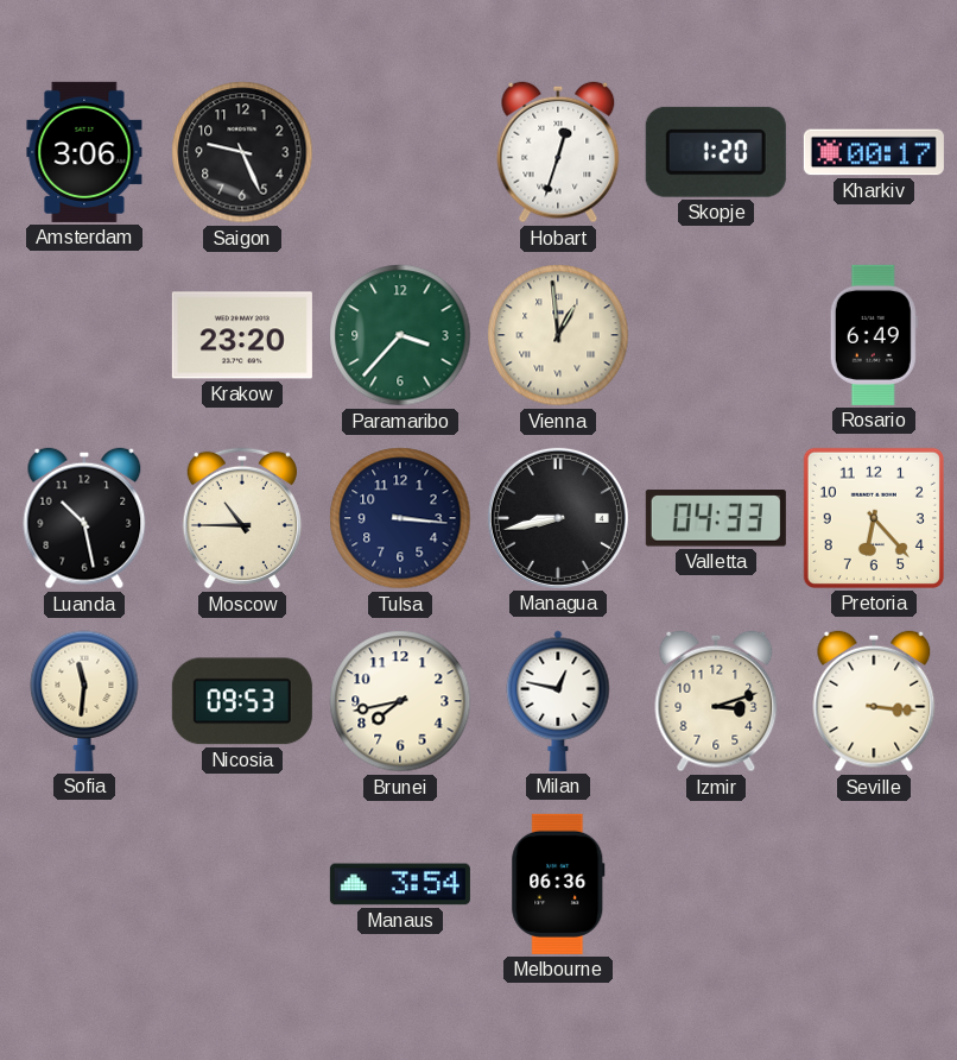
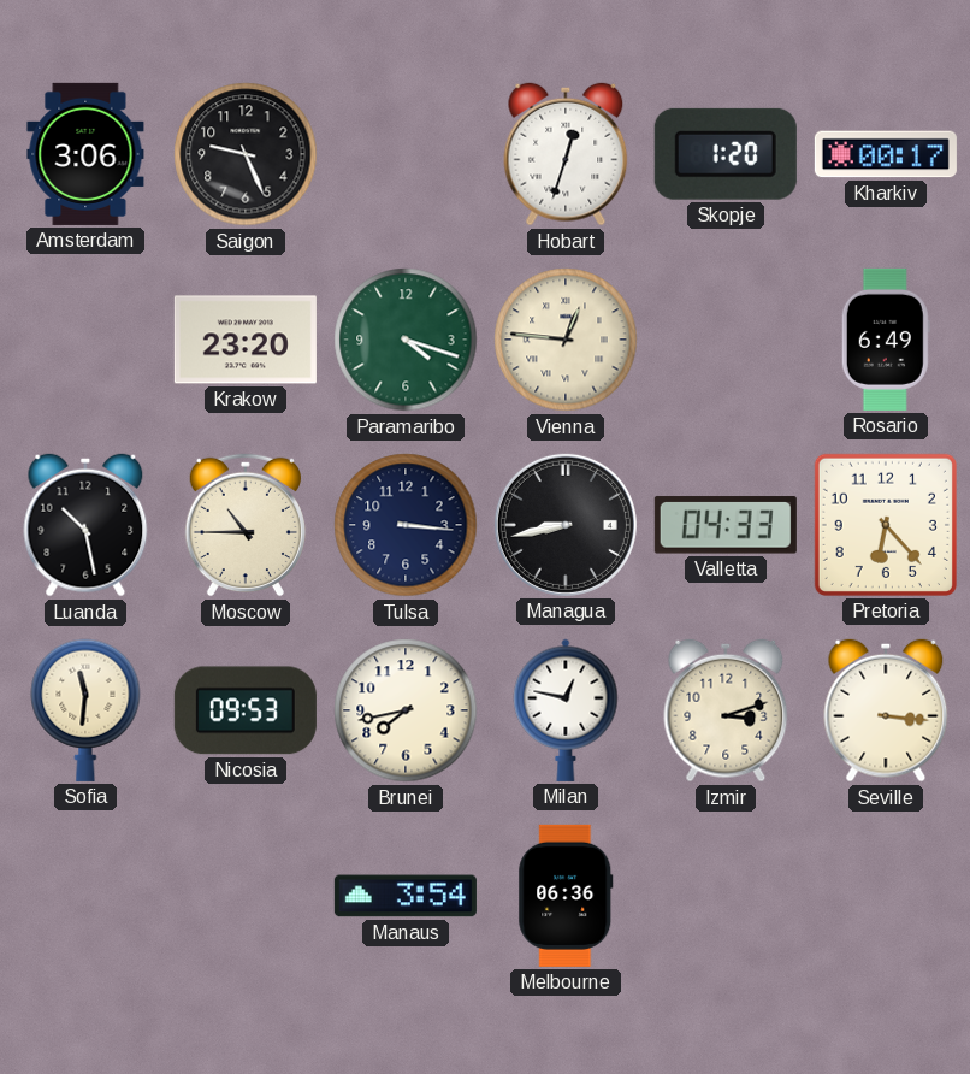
Paramaribo: 3:37 -> 4:18
Vienna: 12:59 -> 12:46
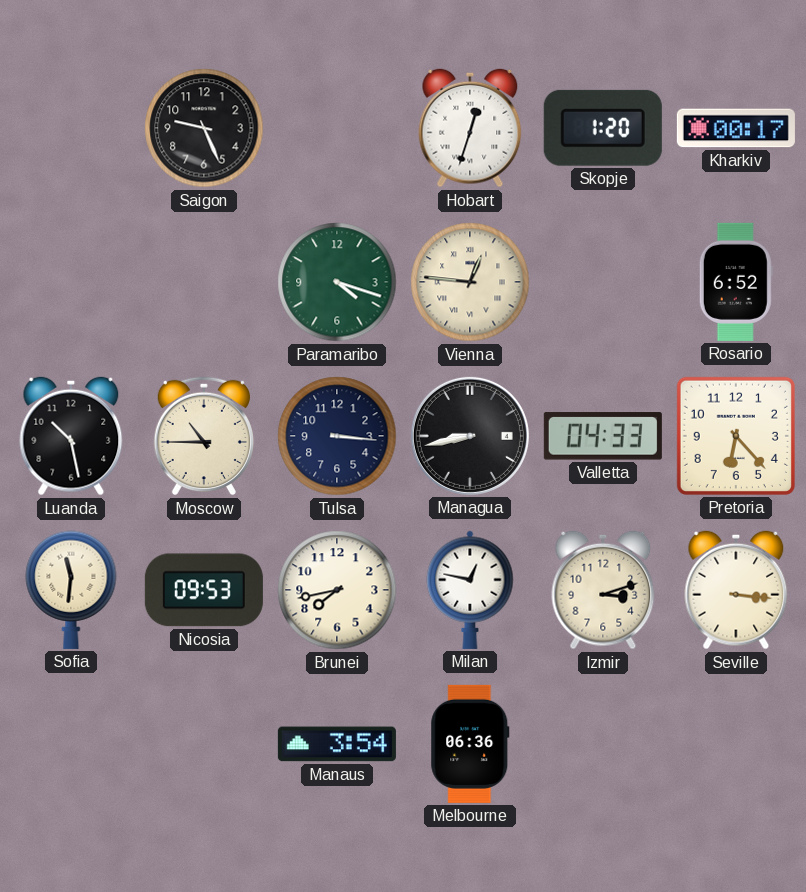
Amsterdam: 3:06 -> none
Krakow: 23:20 -> none
Rosario: 6:49 -> 6:52
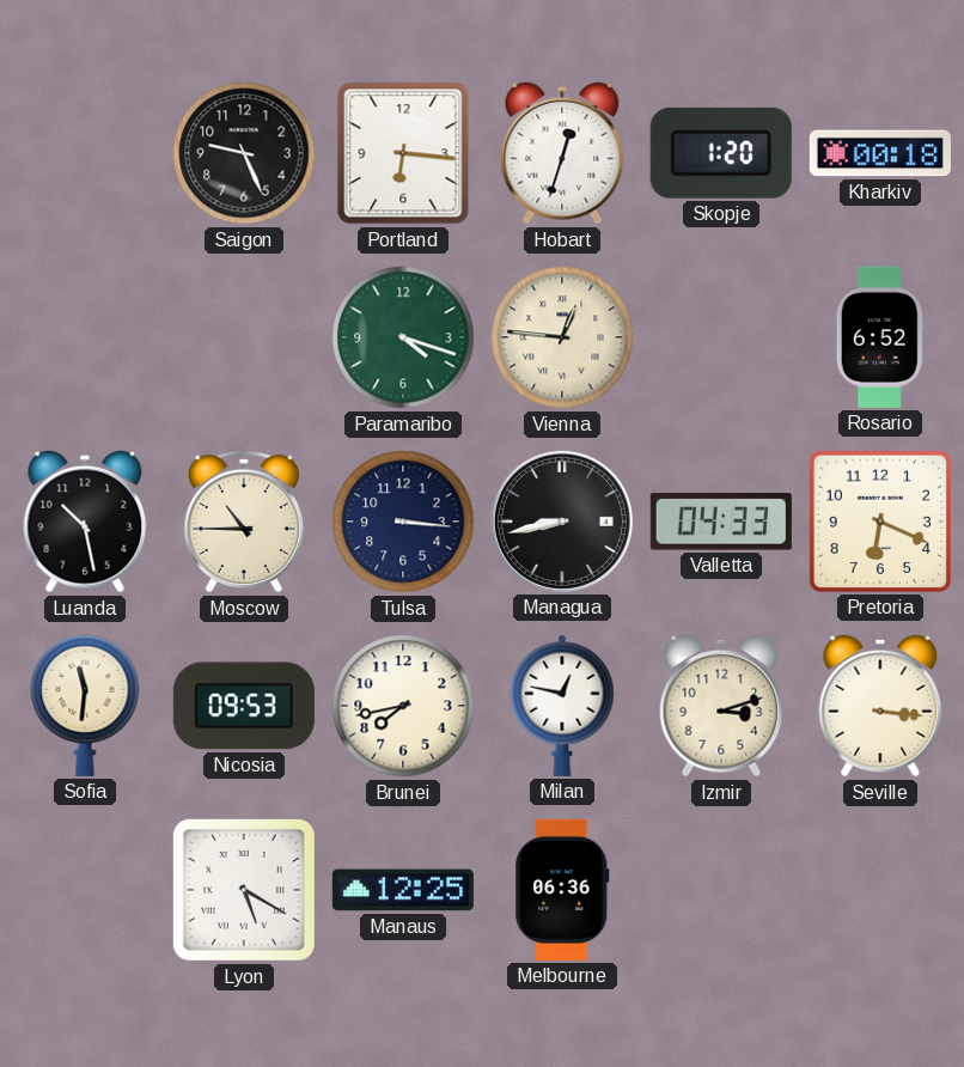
Portland: none -> 6:16
Kharkiv: 00:17 -> 00:18
Pretoria: 6:23 -> 6:19
Lyon: none -> 5:20
Manaus: 3:54 -> 12:25
